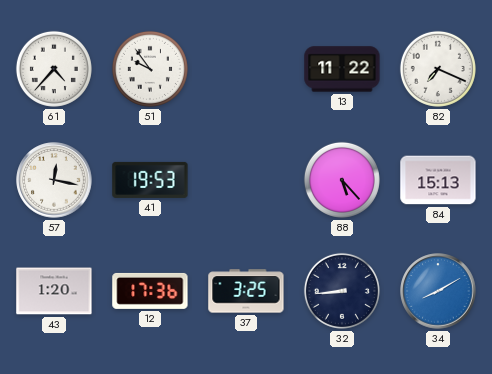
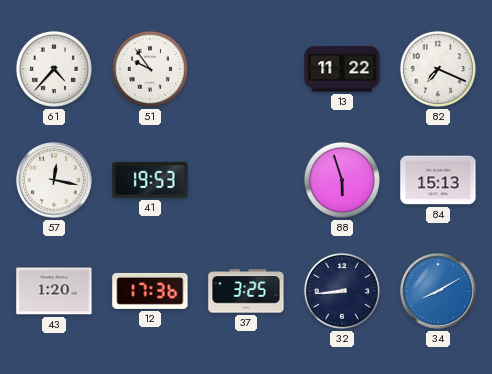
88: 5:23 -> 5:57
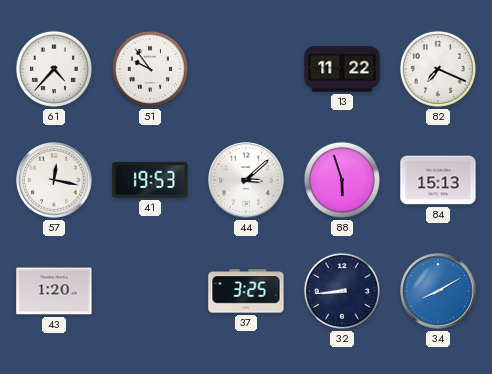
44: none -> 3:08
12: 17:36 -> none
